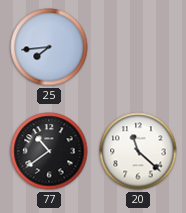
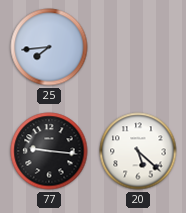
77: 10:39 -> 9:16
20: 11:22 -> 5:22
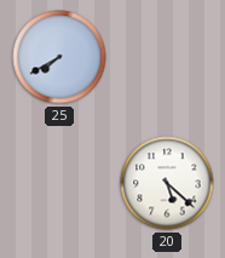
25: 7:44 -> 7:40
77: 9:16 -> none
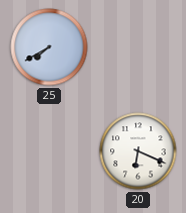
20: 5:22 -> 6:19
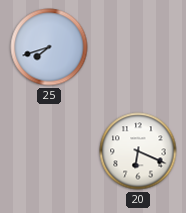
25: 7:40 -> 7:42
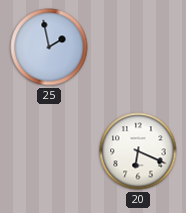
25: 7:42 -> 1:58
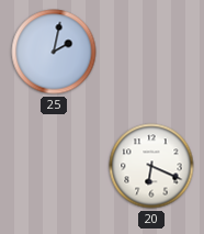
25: 1:58 -> 2:02
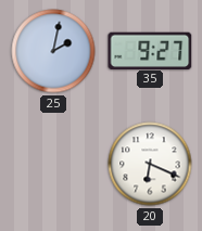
35: none -> 9:27
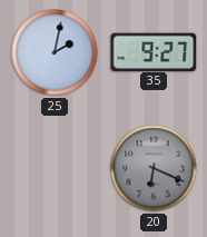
20 dial: white -> grey
